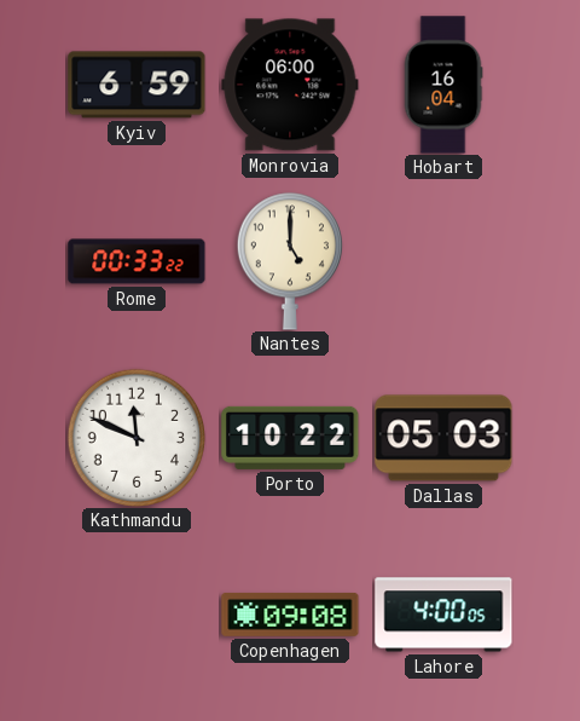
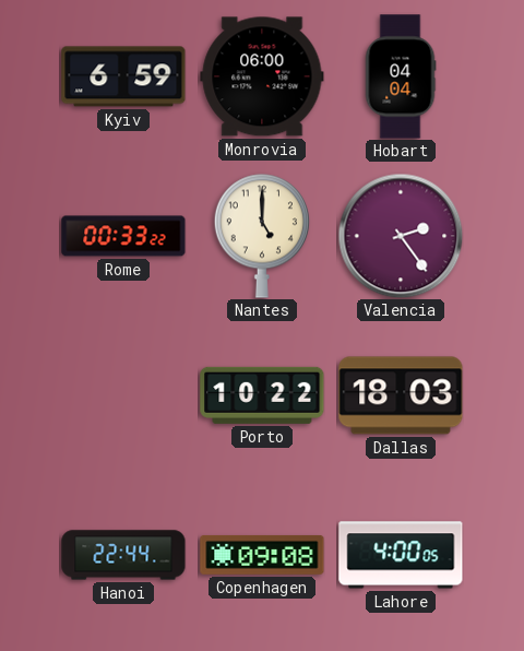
Hobart: 16:04 -> 04:04
Valencia: none -> 2:24
Kathmandu: 11:49 -> none
Dallas: 05:03 -> 18:03
Hanoi: none -> 22:44
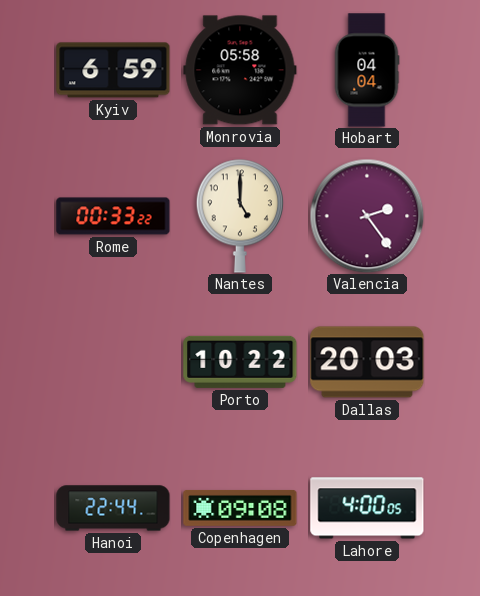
Monrovia: 06:00 -> 05:58
Dallas: 18:03 -> 20:03
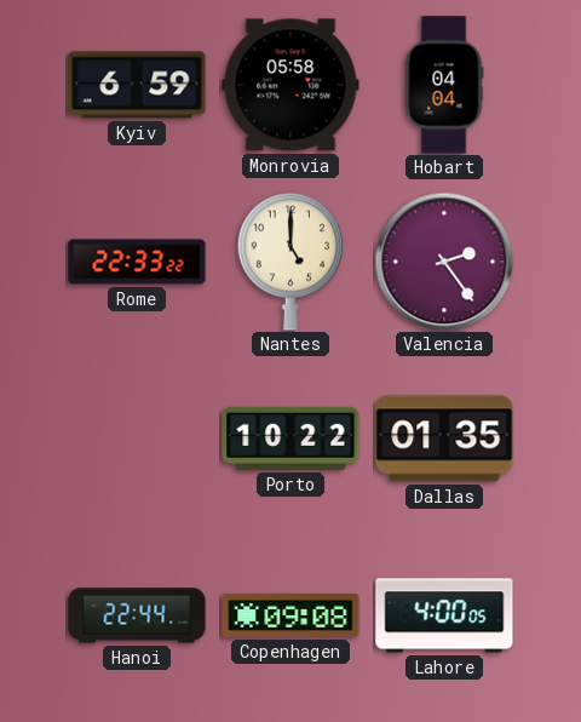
Rome: 00:33 -> 22:33
Dallas: 20:03 -> 01:35
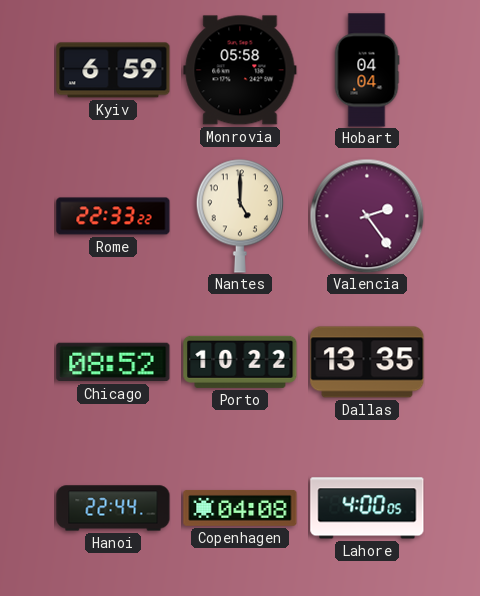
Chicago: none -> 08:52
Dallas: 01:35 -> 13:35
Copenhagen: 09:08 -> 04:08
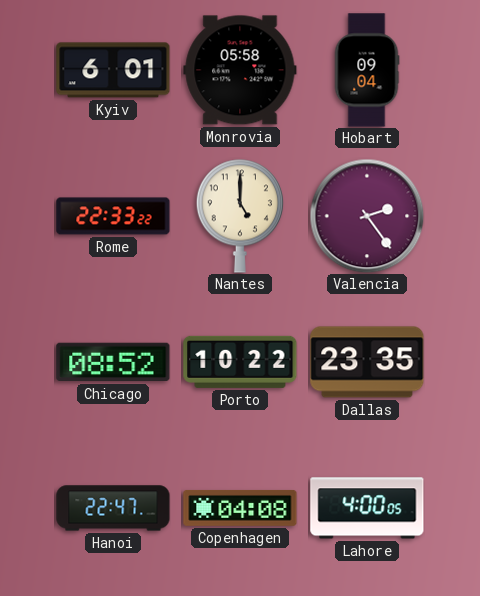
Kyiv: 6:59 -> 6:01
Hobart: 04:04 -> 09:04
Dallas: 13:35 -> 23:35
Hanoi: 22:44 -> 22:47
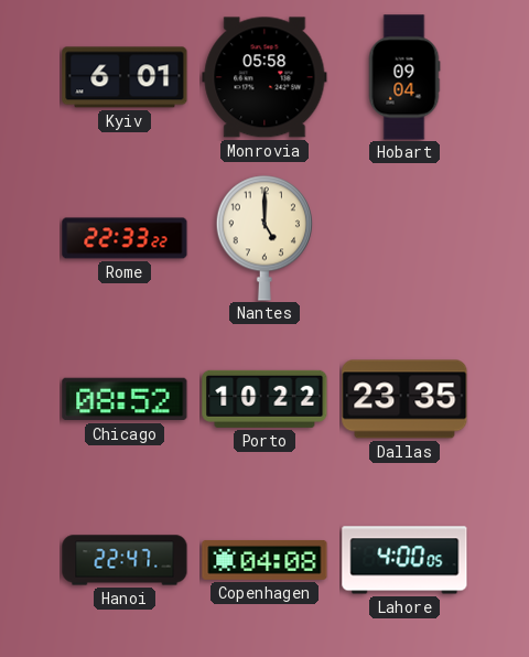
Valencia: 2:24 -> none
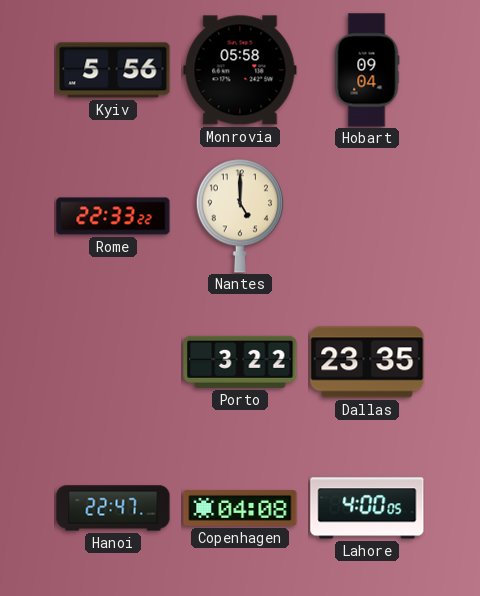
Kyiv: 6:01 -> 5:56
Chicago: 08:52 -> none
Porto: 10:22 -> 3:22
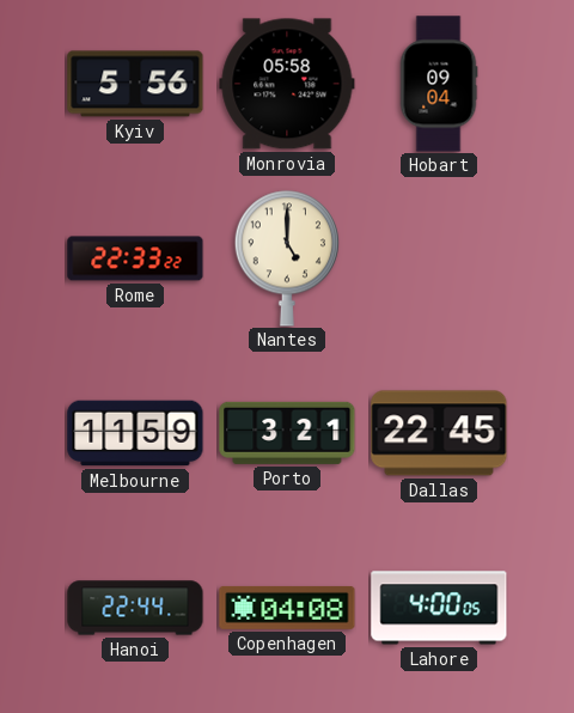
Melbourne: none -> 11:59
Porto: 3:22 -> 3:21
Dallas: 23:35 -> 22:45
Hanoi: 22:47 -> 22:44
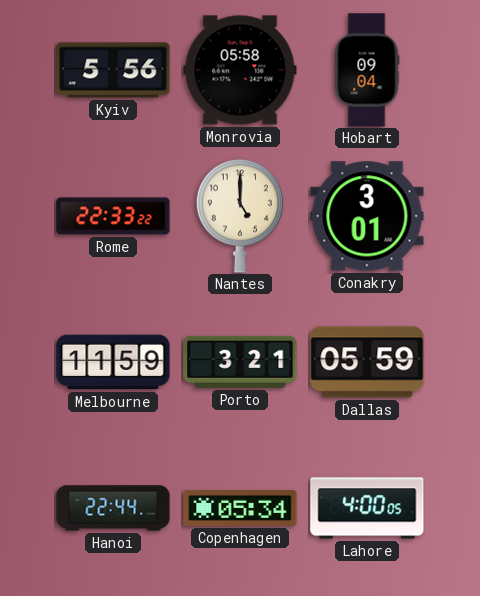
Conakry: none -> 3:01
Dallas: 22:45 -> 05:59
Copenhagen: 04:08 -> 05:34
